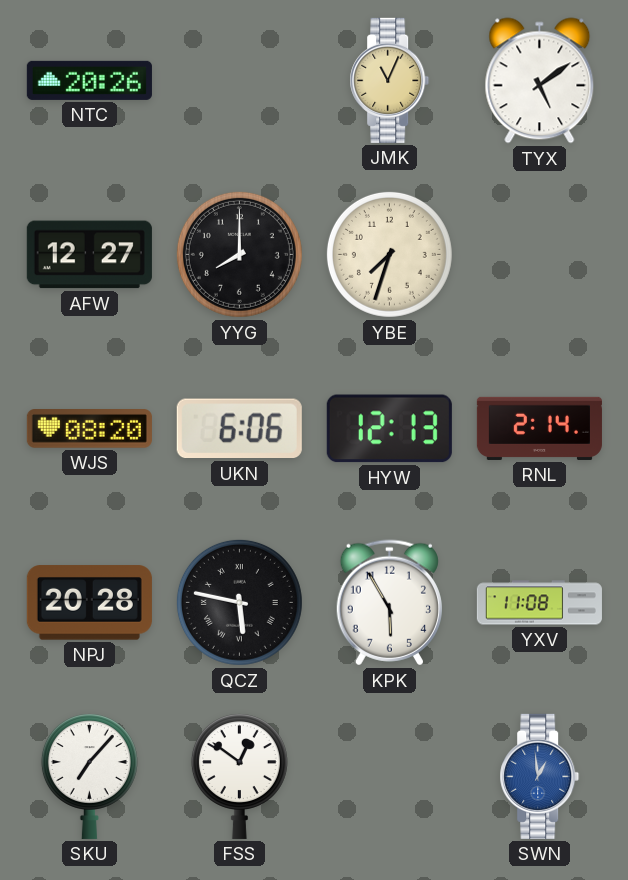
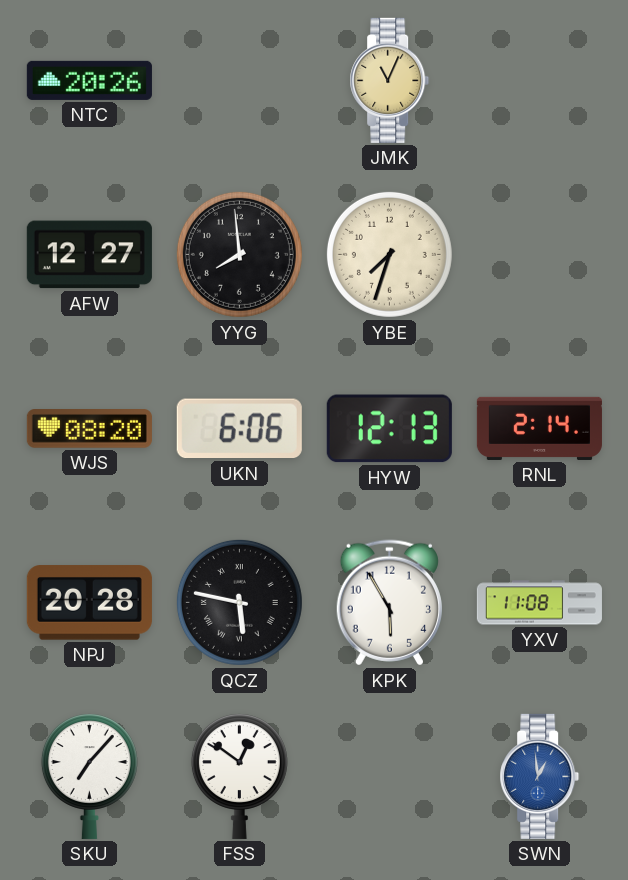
TYX: 5:09 -> none
YYG: 8:00 -> 7:59
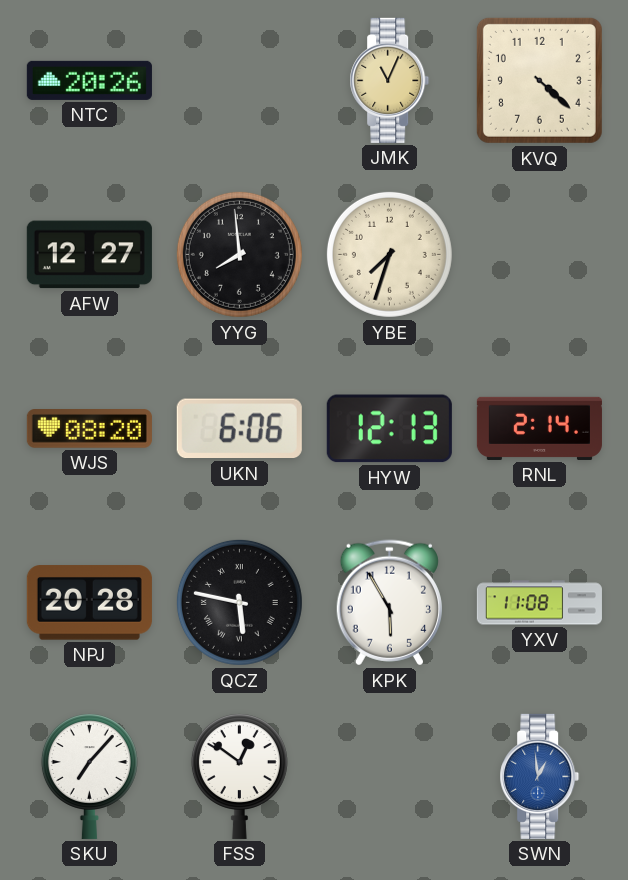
KVQ: none -> 4:22
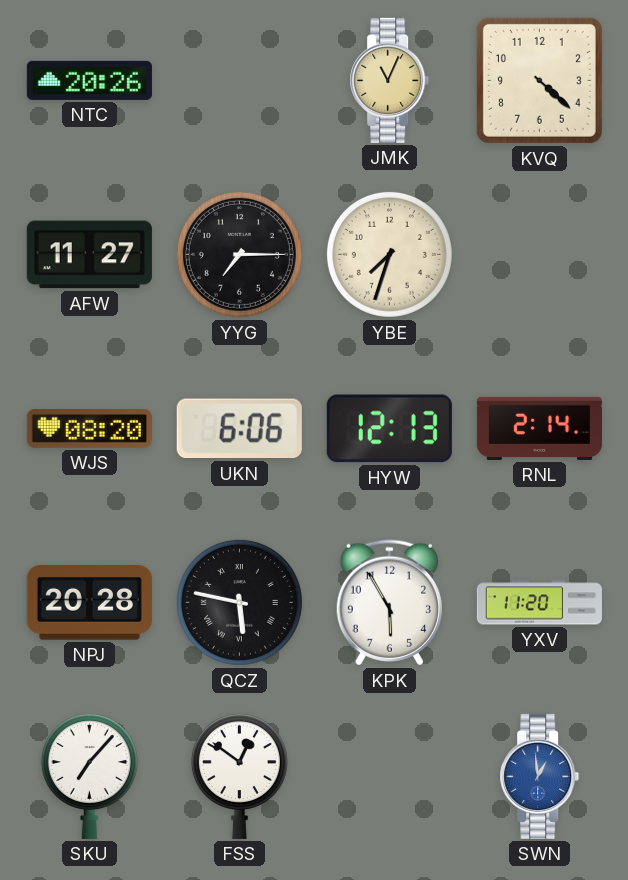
AFW: 12:27 -> 11:27
YYG: 7:59 -> 7:15
YXV: 11:08 -> 11:20
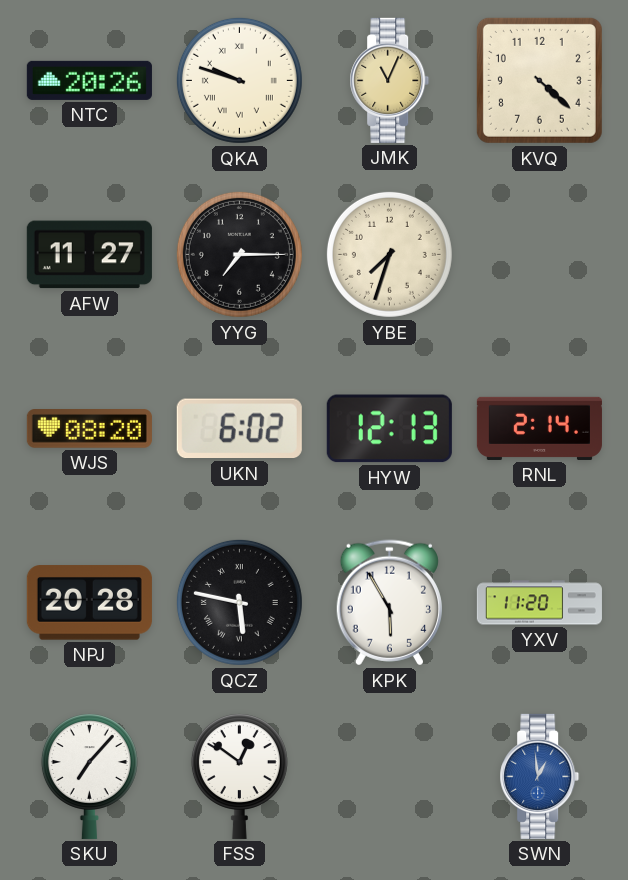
QKA: none -> 9:48
UKN: 6:06 -> 6:02
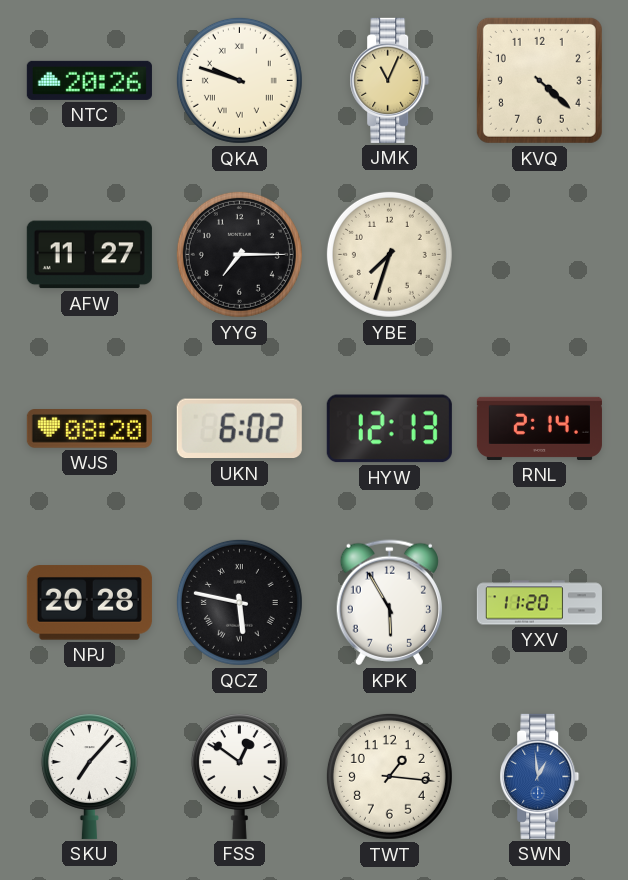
TWT: none -> 1:16
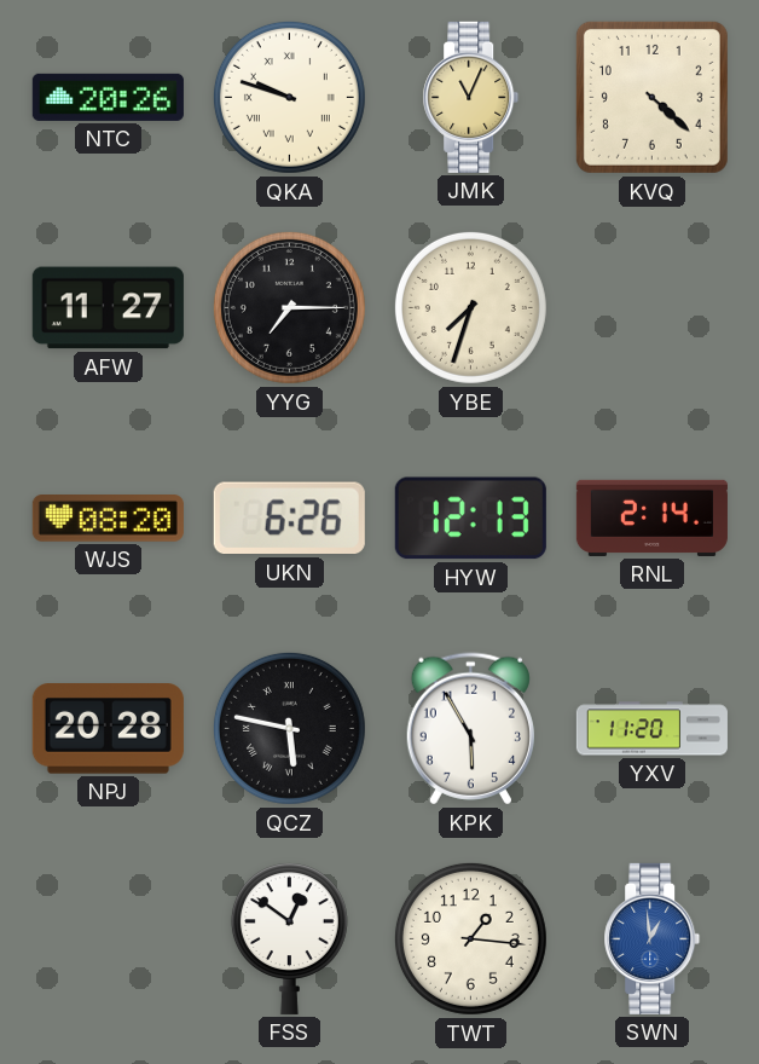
UKN: 6:02 -> 6:26
SKU: 7:07 -> none
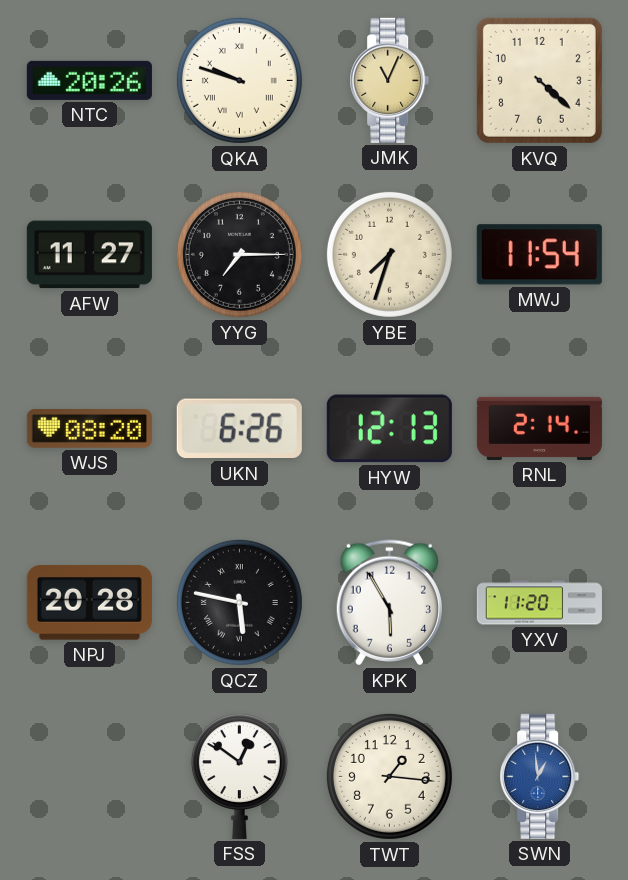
MWJ: none -> 11:54
